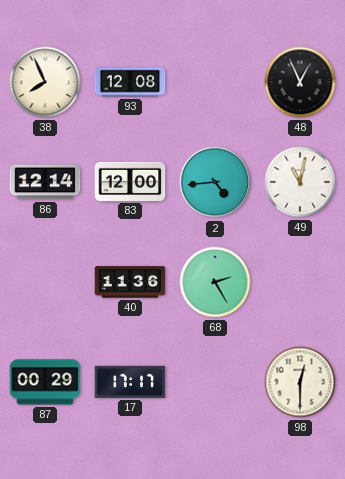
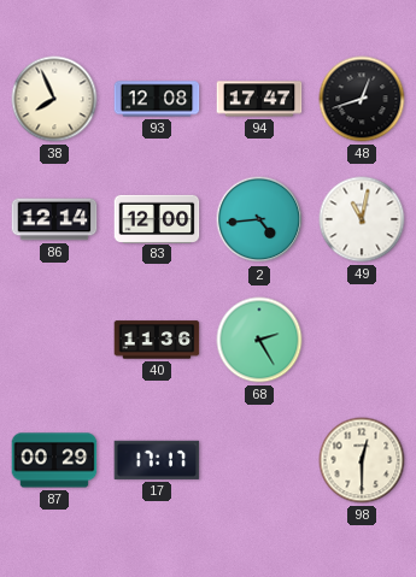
94: none -> 17:47
48: 12:56 -> 12:42
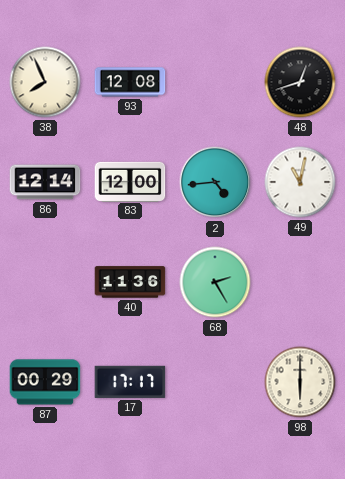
94: 17:47 -> none
98: 12:30 -> 6:00
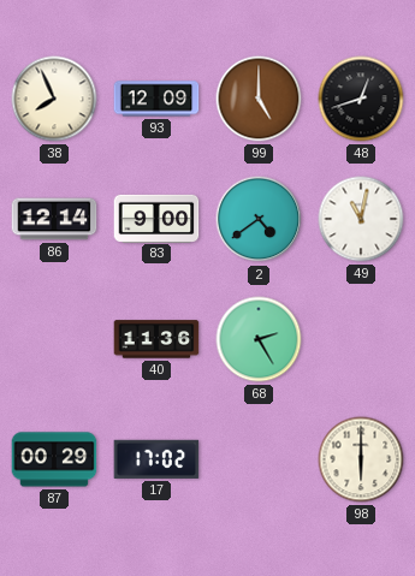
93: 12:08 -> 12:09
99: none -> 5:00
83: 12:00 -> 9:00
2: 4:44 -> 4:39
17: 17:17 -> 17:02
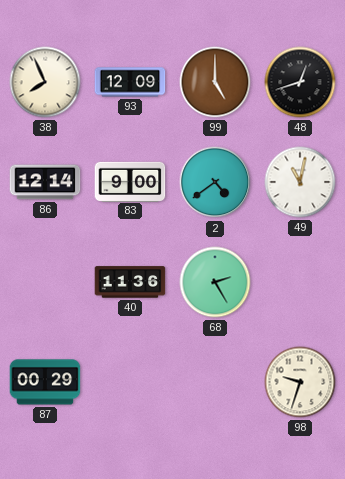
17: 17:02 -> none
98: 6:00 -> 9:33
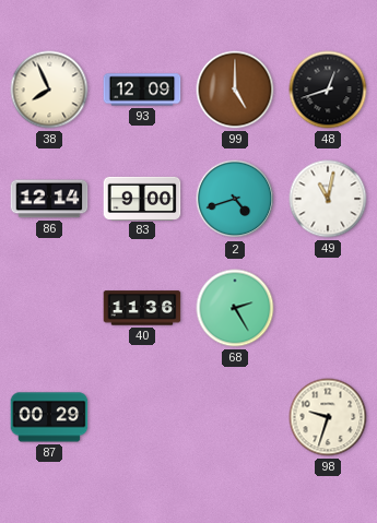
2: 4:39 -> 4:42
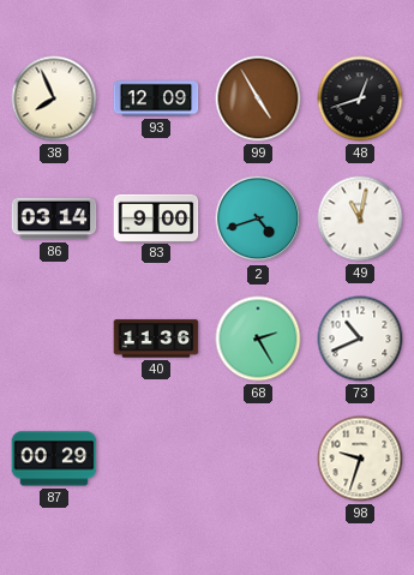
99: 5:00 -> 4:55
86: 12:14 -> 03:14
73: none -> 10:41
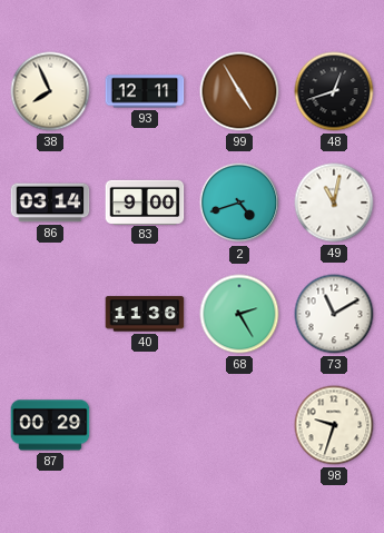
93: 12:09 -> 12:11
73: 10:41 -> 11:10
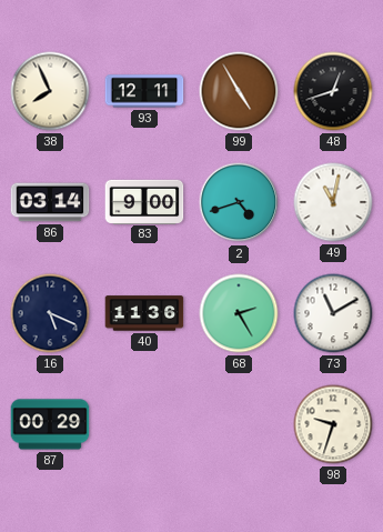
16: none -> 5:19
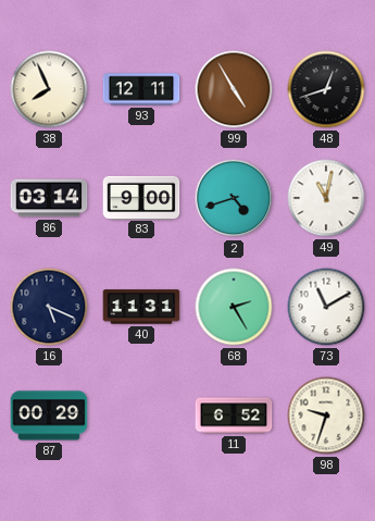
40: 11:36 -> 11:31
11: none -> 6:52
